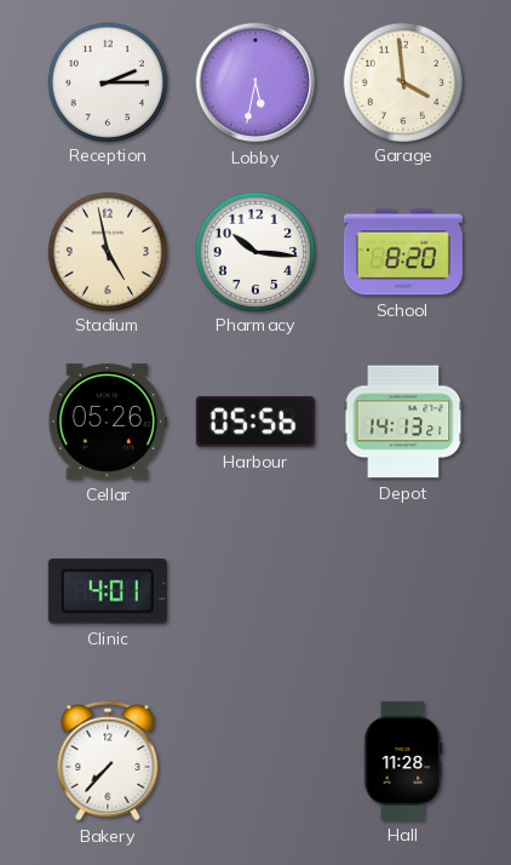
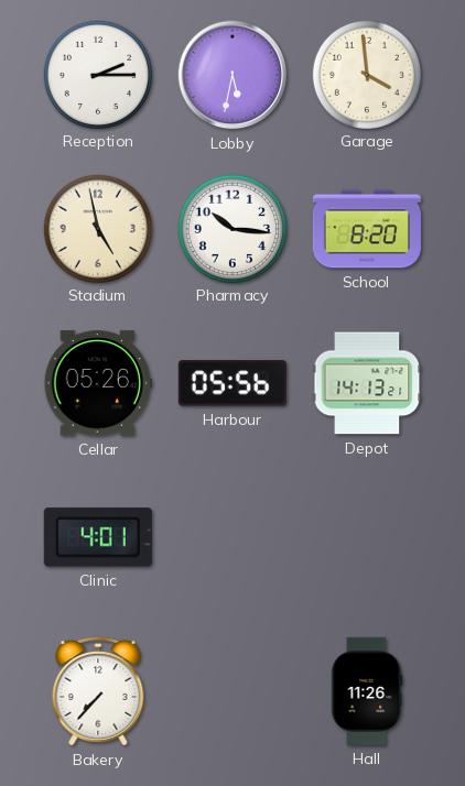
Hall: 11:28 -> 11:26
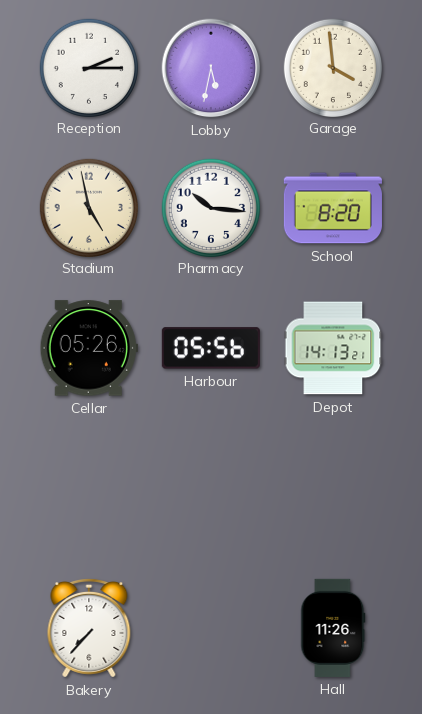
Clinic: 4:01 -> none
